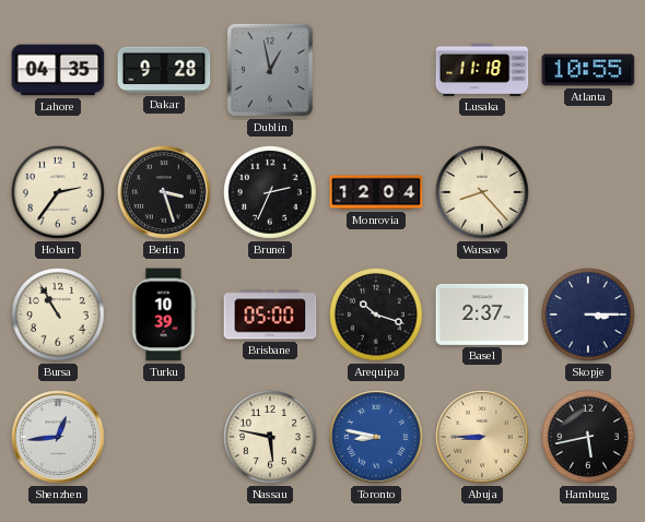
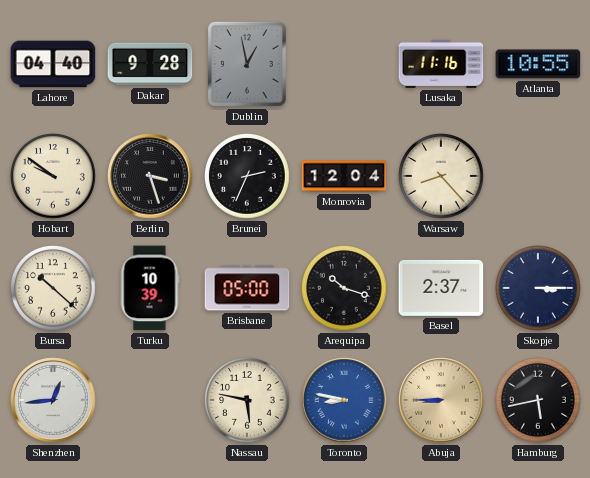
Lahore: 04:35 -> 04:40
Lusaka: 11:18 -> 11:16
Hobart: 2:36 -> 9:51
Bursa: 10:55 -> 10:22
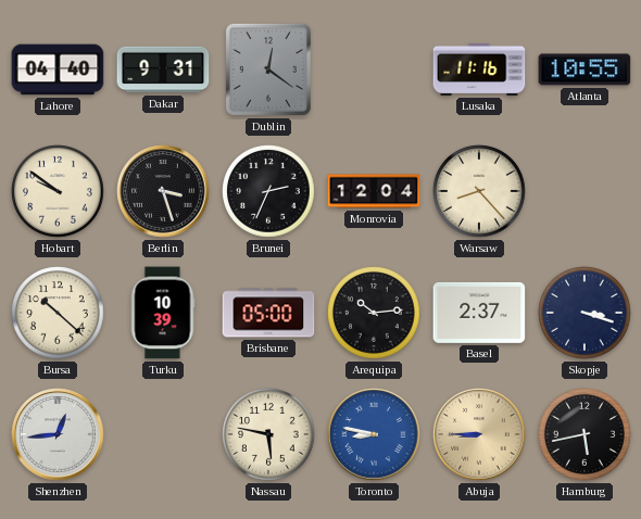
Dakar: 9:28 -> 9:31
Dublin: 12:58 -> 12:21
Arequipa: 10:18 -> 10:14
Skopje: 3:15 -> 3:18
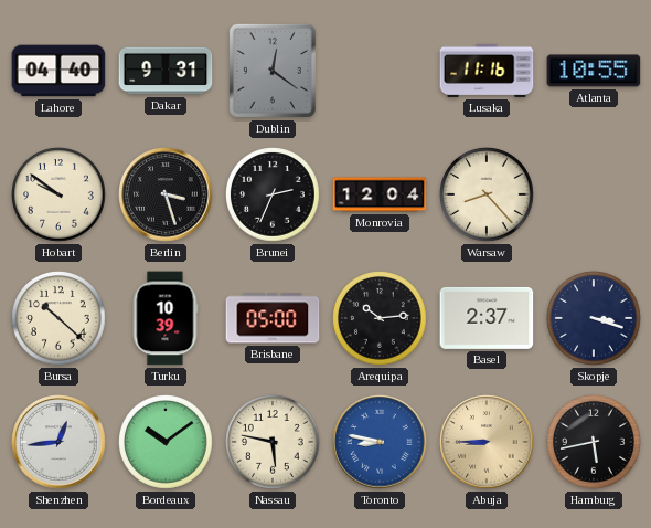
Bordeaux: none -> 10:09
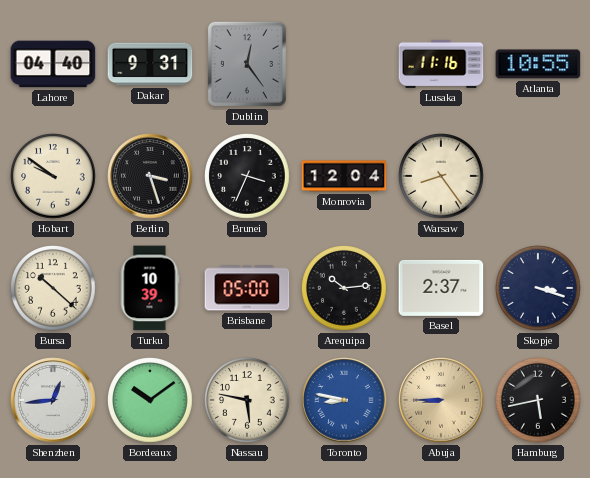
Dublin: 12:21 -> 12:24
Brunei: 2:34 -> 3:34
Warsaw: 8:23 -> 8:24
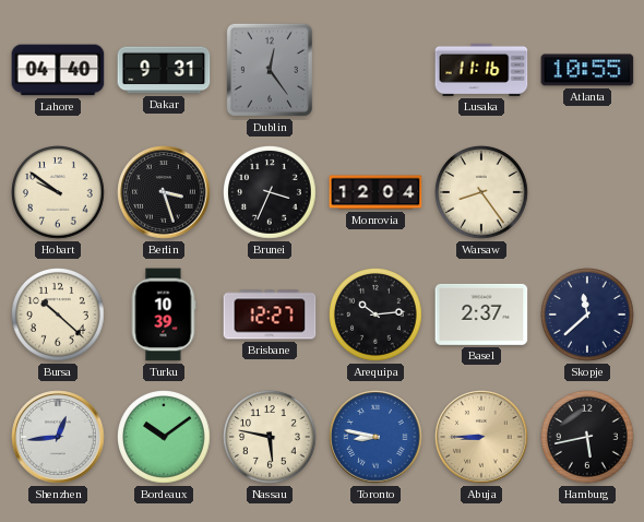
Brisbane: 05:00 -> 12:27
Skopje: 3:18 -> 11:38
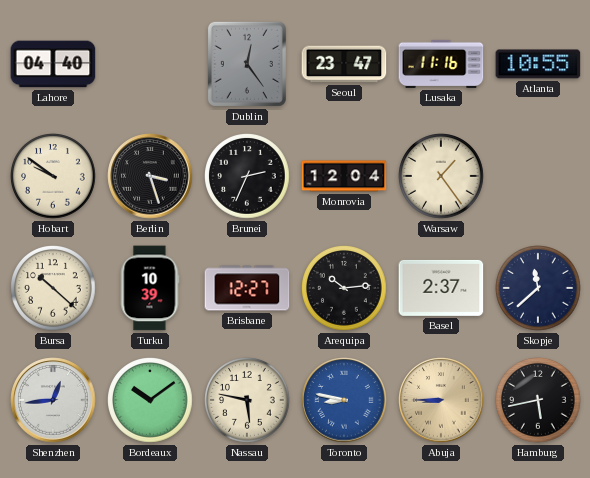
Dakar: 9:31 -> none
Seoul: none -> 23:47
Brunei: 3:34 -> 2:34
Warsaw: 8:24 -> 1:24
